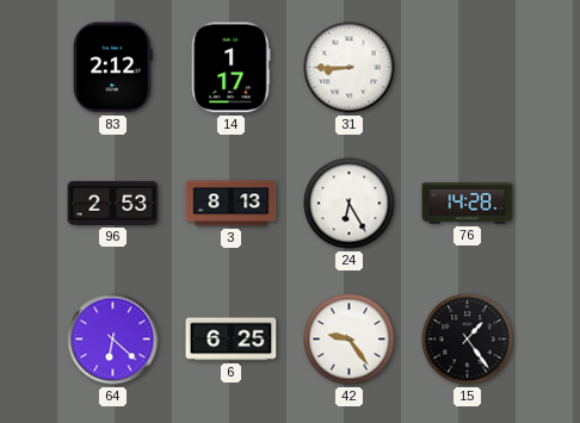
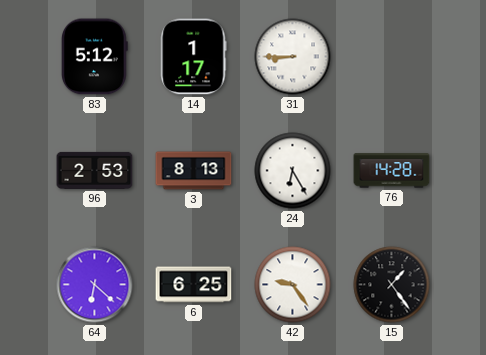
83: 2:12 -> 5:12
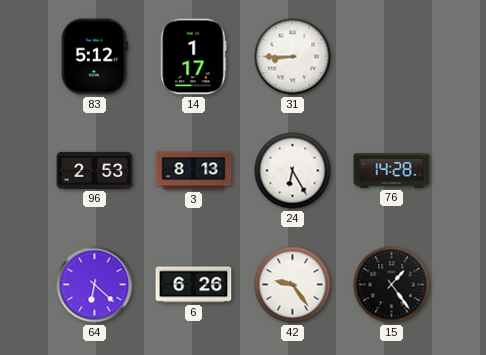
6: 6:25 -> 6:26
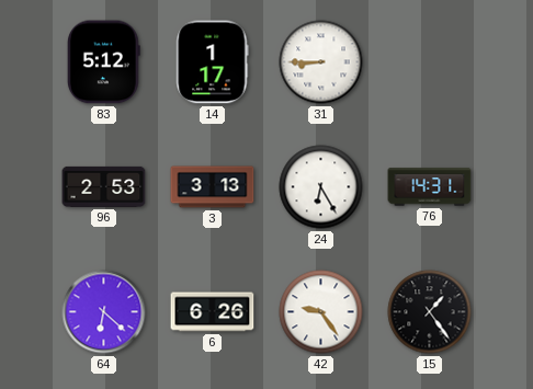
3: 8:13 -> 3:13
76: 14:28 -> 14:31
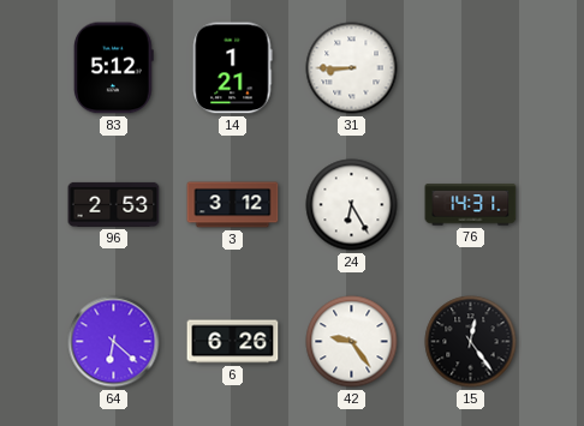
14: 1:17 -> 1:21
3: 3:13 -> 3:12
15: 1:24 -> 12:24
